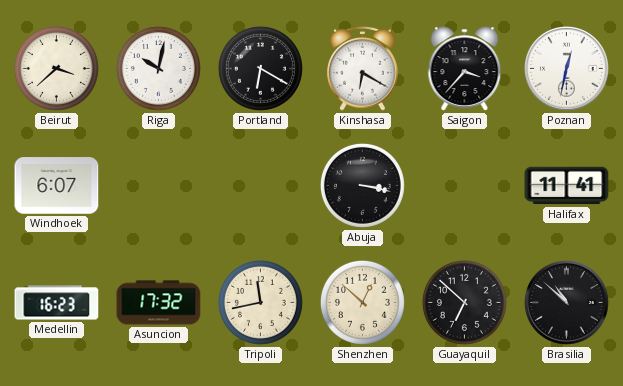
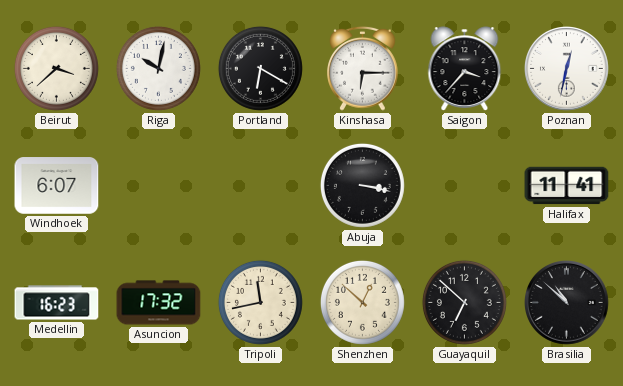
Kinshasa: 6:20 -> 6:15
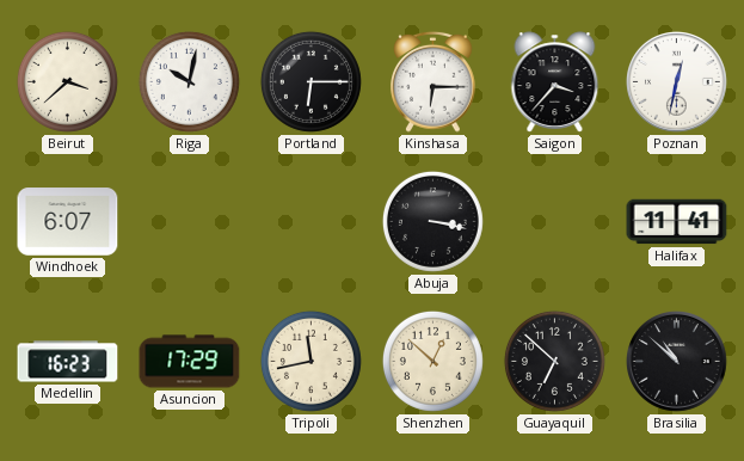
Portland: 6:20 -> 6:15
Asuncion: 17:32 -> 17:29
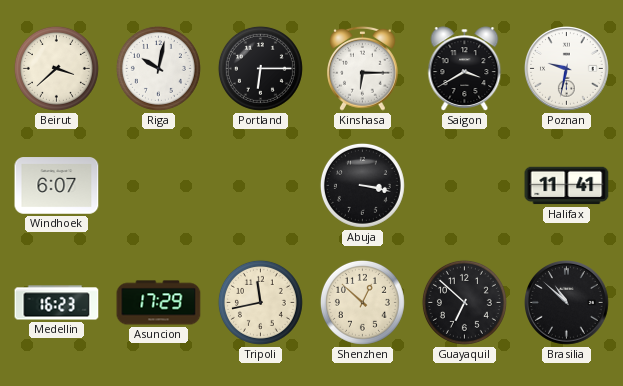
Saigon: 3:37 -> 3:40
Poznan: 12:32 -> 9:32
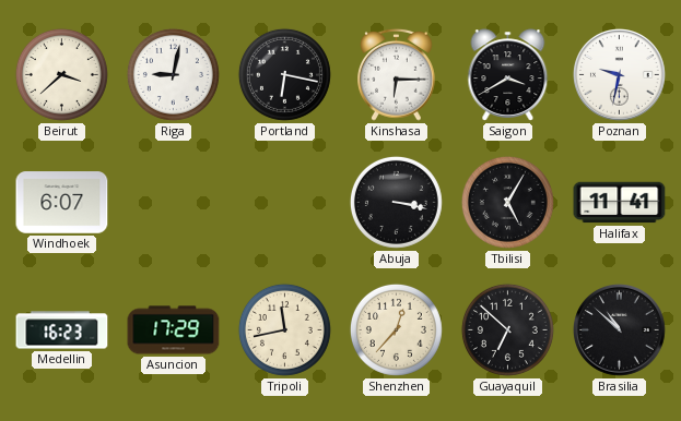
Riga: 10:02 -> 9:02
Portland: 6:15 -> 6:17
Tbilisi: none -> 5:05
Shenzhen: 12:52 -> 12:37
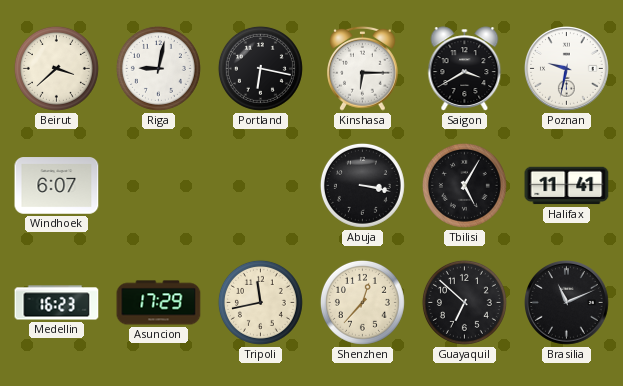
Brasilia: 10:52 -> 11:11
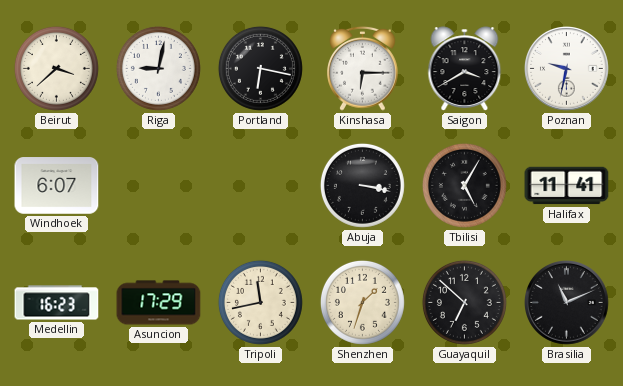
Shenzhen: 12:37 -> 1:33
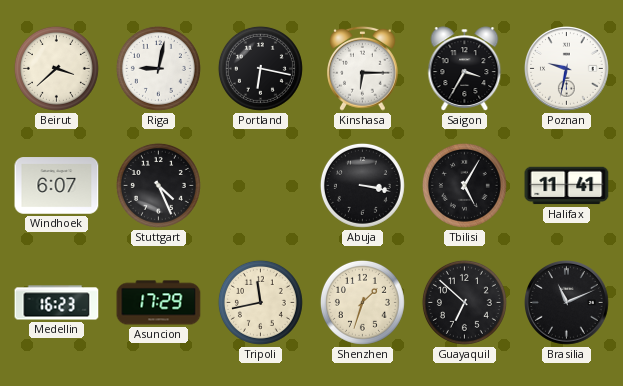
Saigon: 3:40 -> 3:35
Stuttgart: none -> 4:26
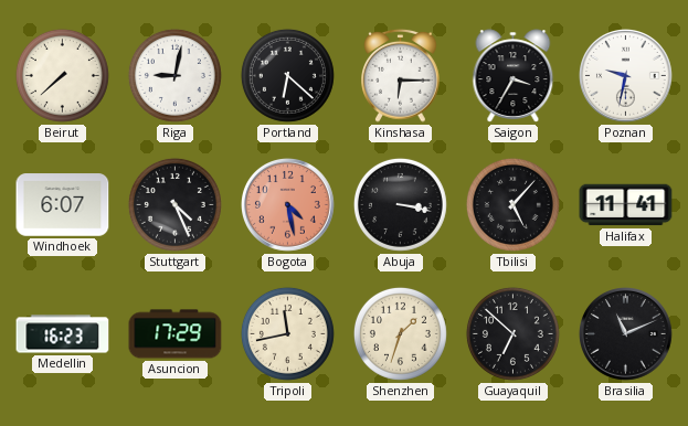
Beirut: 3:38 -> 7:38
Portland: 6:17 -> 6:22
Bogota: none -> 4:28
Tbilisi: 5:05 -> 5:07
